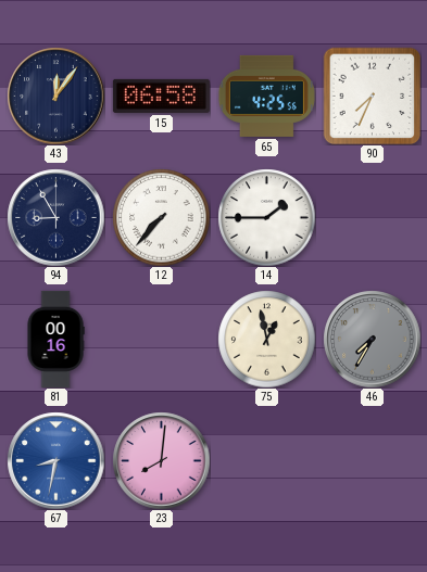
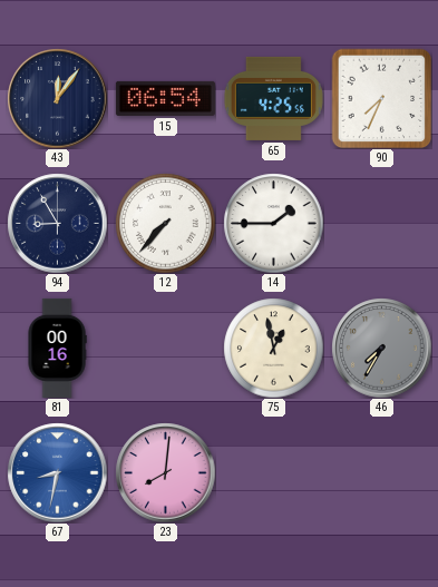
15: 06:58 -> 06:54
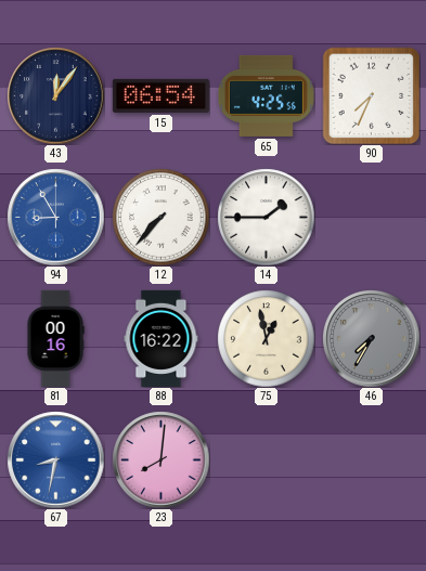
94 dial: navy -> blue
88: none -> 16:22
